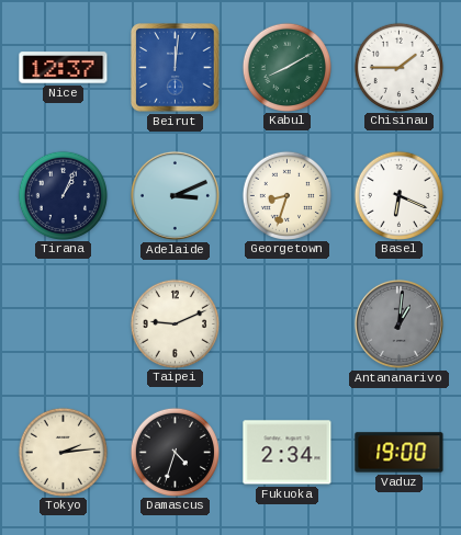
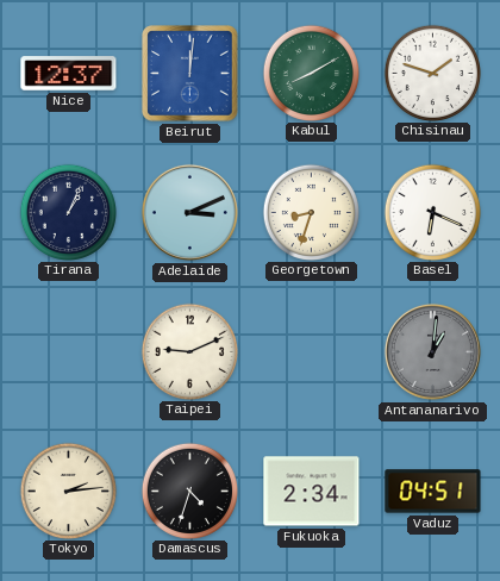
Chisinau: 1:45 -> 1:48
Vaduz: 19:00 -> 04:51
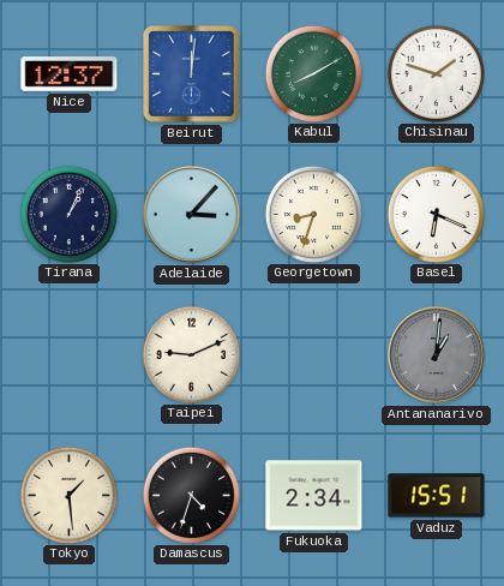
Adelaide: 3:11 -> 3:07
Tokyo: 2:14 -> 1:29
Vaduz: 04:51 -> 15:51
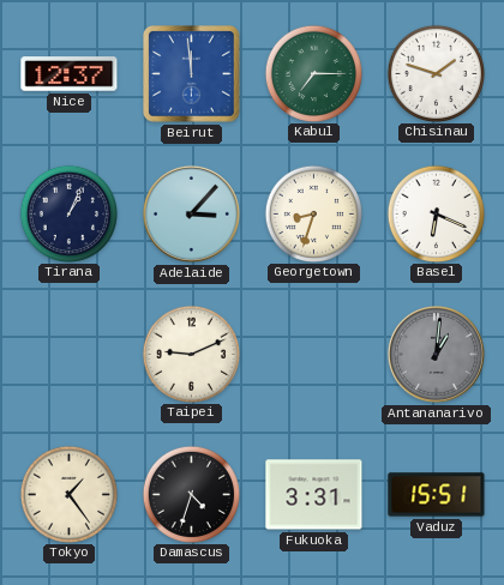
Beirut: 12:01 -> 11:59
Kabul: 8:10 -> 7:15
Tokyo: 1:29 -> 1:24
Fukuoka: 2:34 -> 3:31
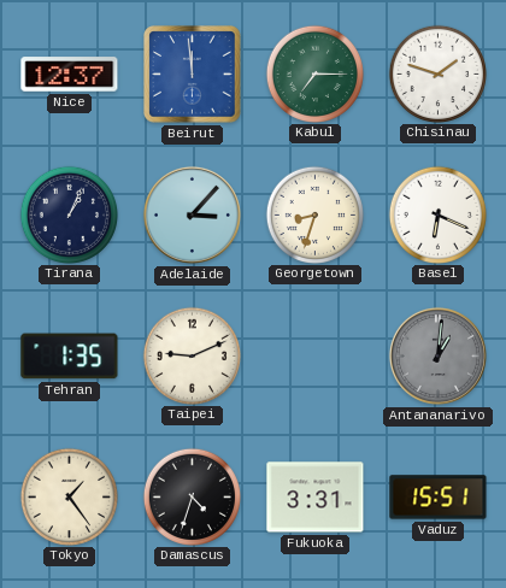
Tehran: none -> 1:35
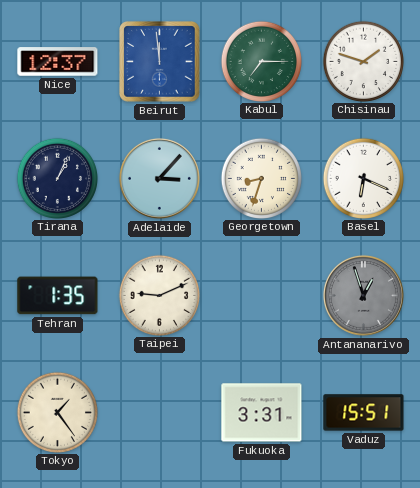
Antananarivo: 1:01 -> 12:57
Damascus: 4:33 -> none
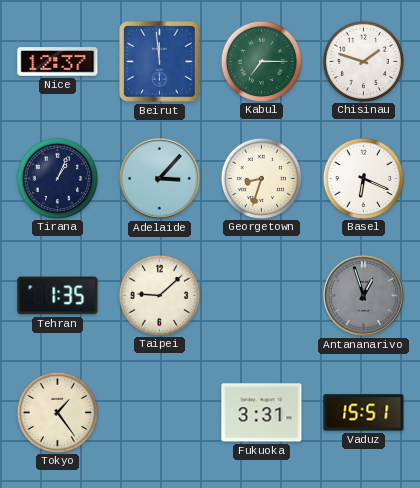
Taipei: 9:11 -> 9:08
